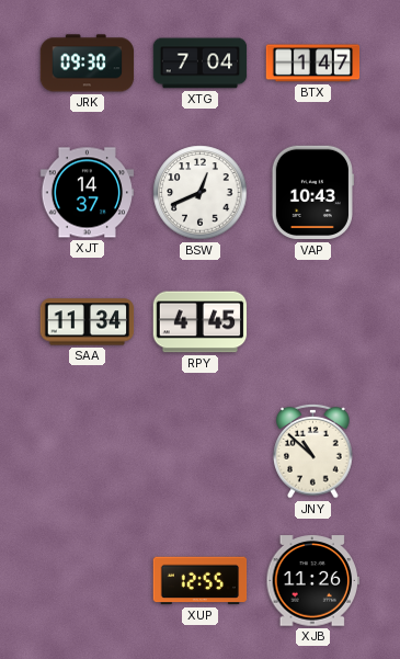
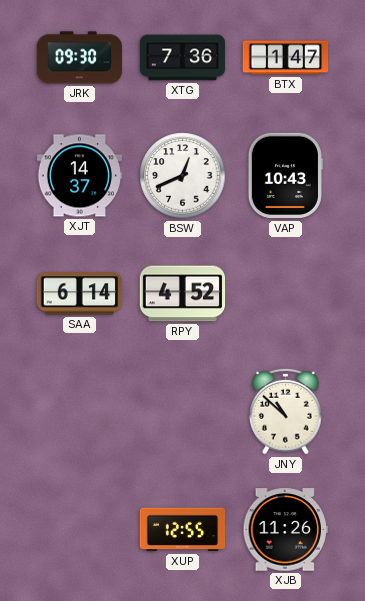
XTG: 7:04 -> 7:36
SAA: 11:34 -> 6:14
RPY: 4:45 -> 4:52
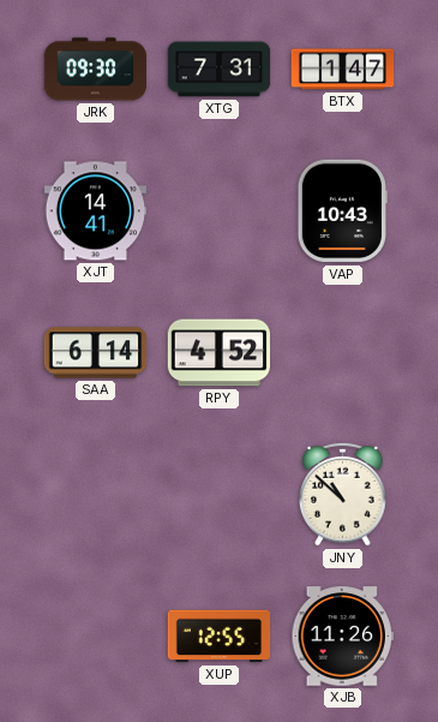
XTG: 7:36 -> 7:31
XJT: 14:37 -> 14:41
BSW: 12:41 -> none
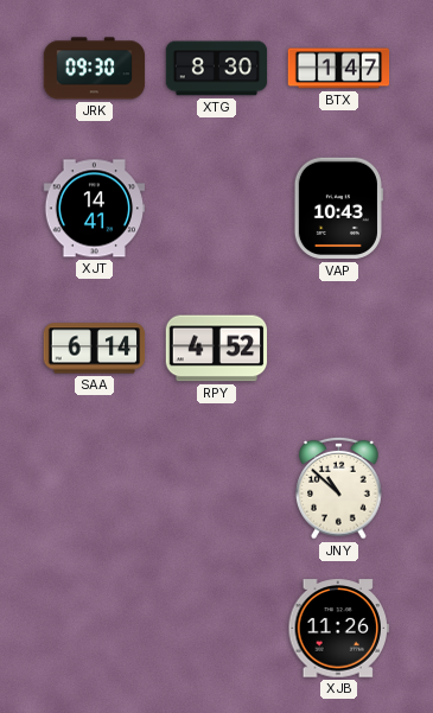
XTG: 7:31 -> 8:30
XUP: 12:55 -> none
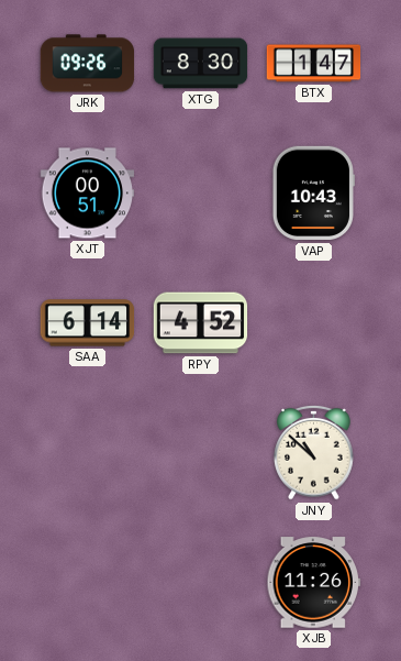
JRK: 09:30 -> 09:26
XJT: 14:41 -> 00:51
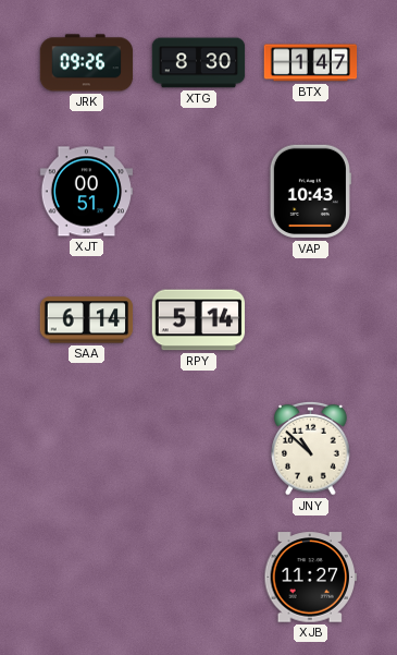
RPY: 4:52 -> 5:14
XJB: 11:26 -> 11:27
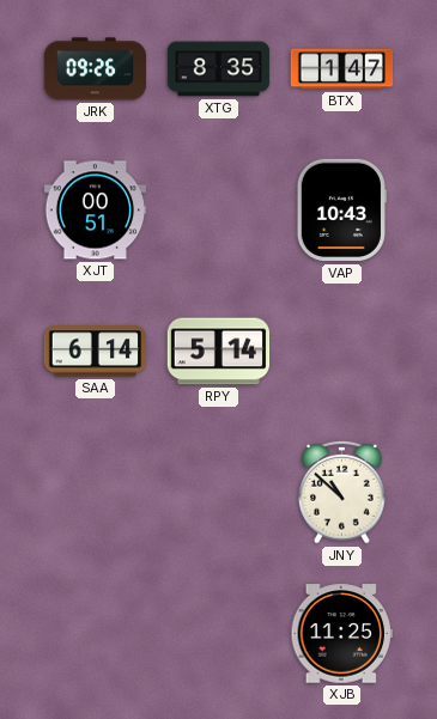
XTG: 8:30 -> 8:35
XJB: 11:27 -> 11:25
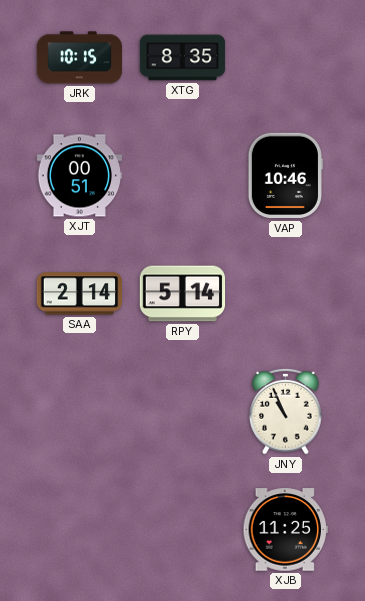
JRK: 09:26 -> 10:15
BTX: 1:47 -> none
VAP: 10:43 -> 10:46
SAA: 6:14 -> 2:14
JNY: 10:52 -> 10:56
